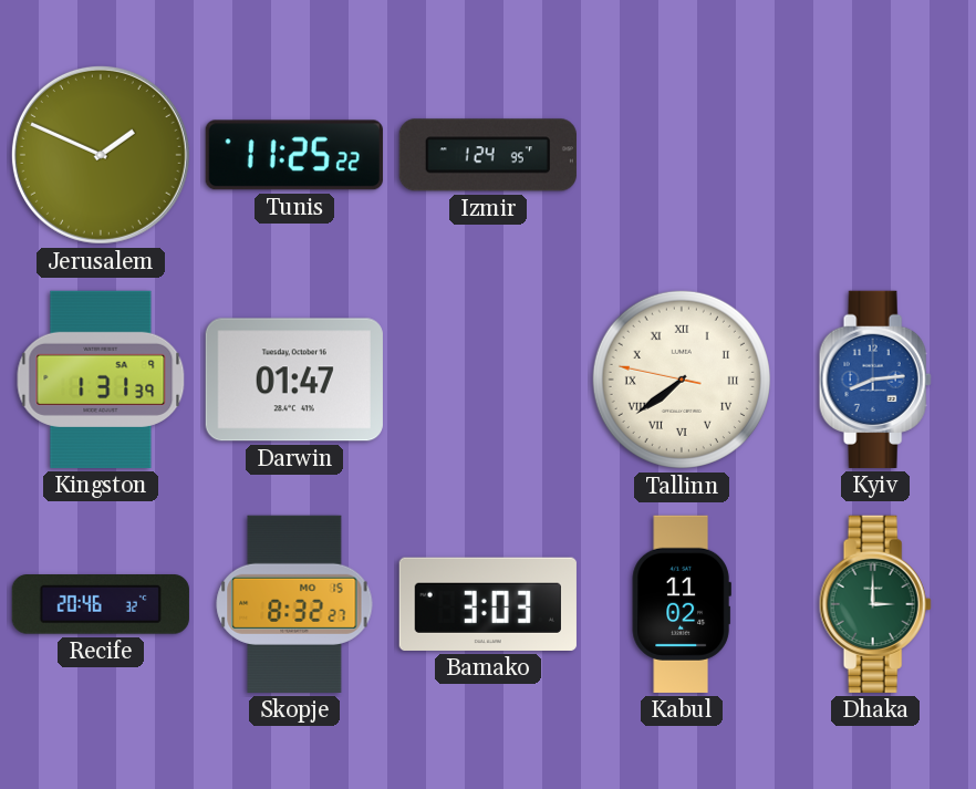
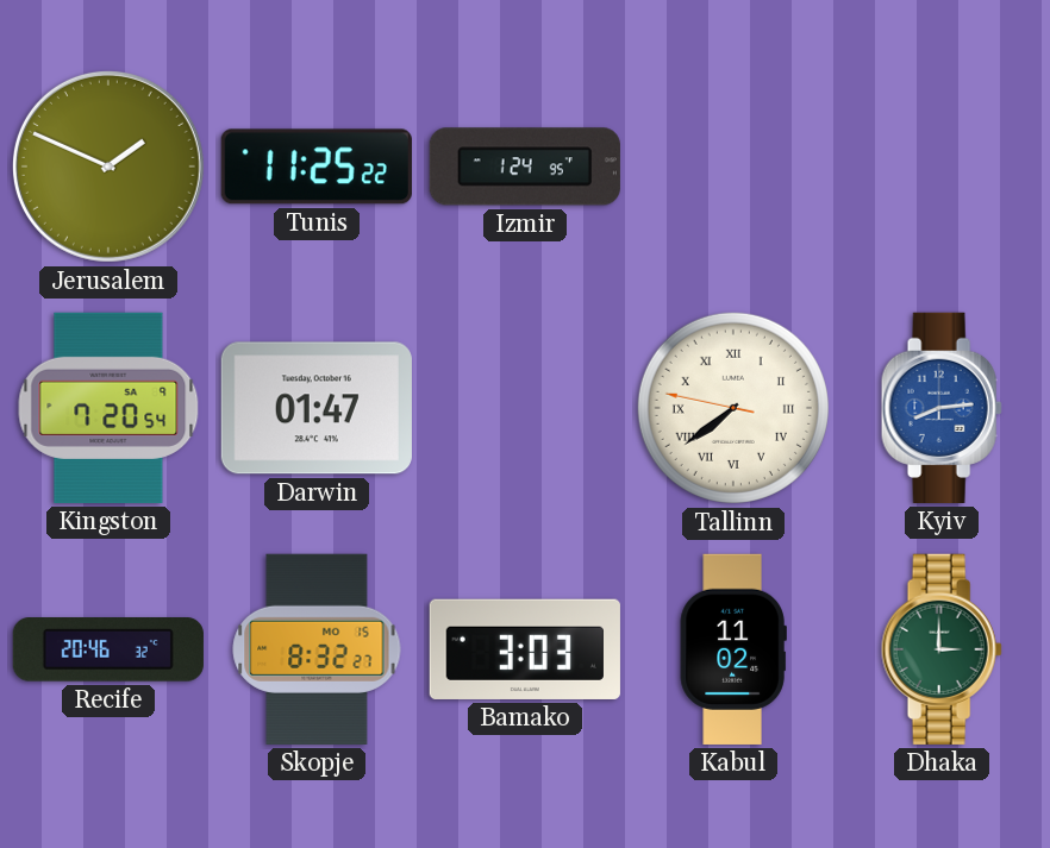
Kingston: 1:31 -> 7:20
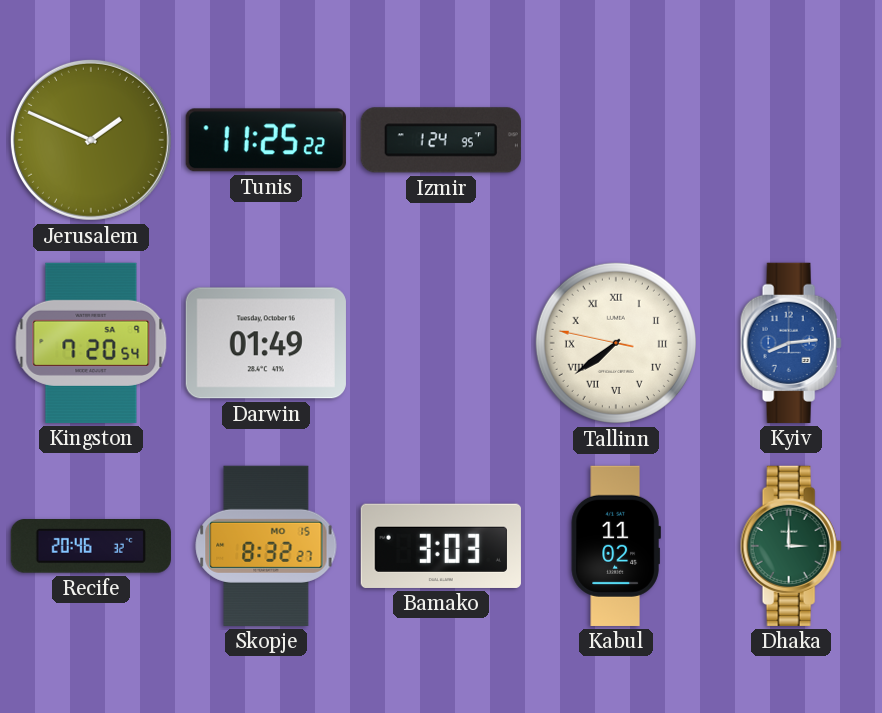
Darwin: 01:47 -> 01:49
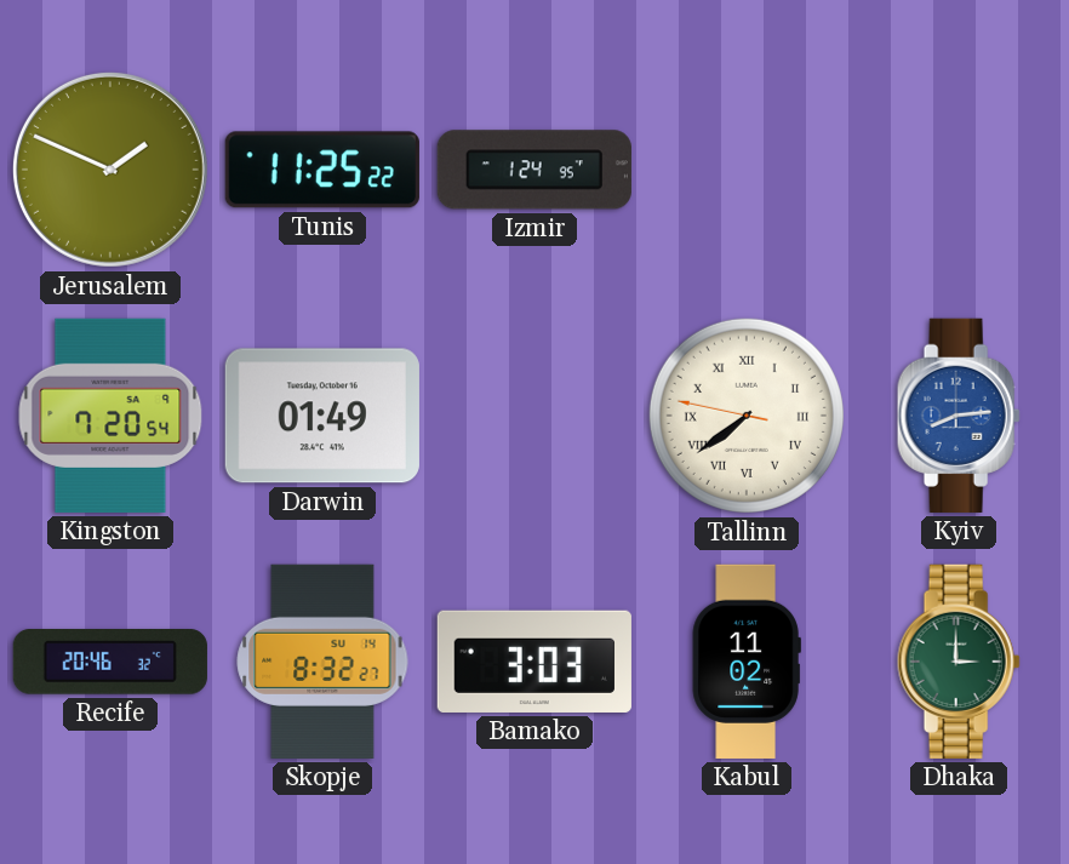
Skopje date: MO 15 -> SU 14
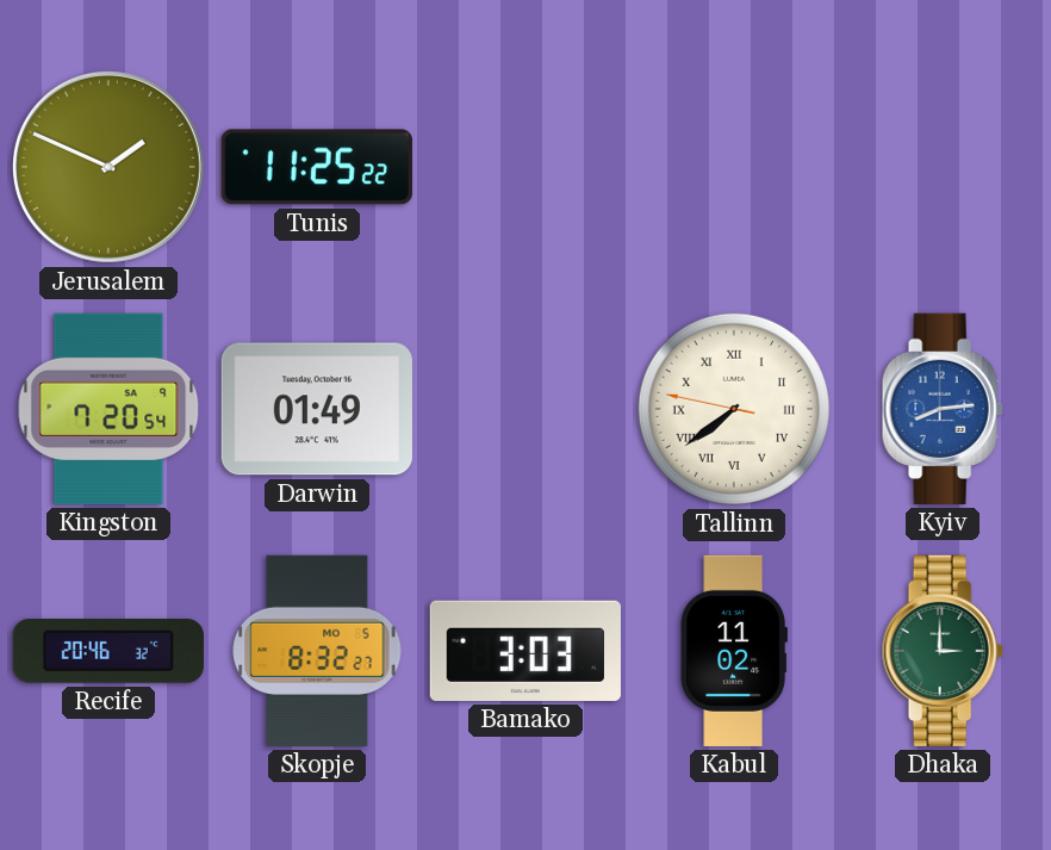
Izmir: 1:24 -> none
Skopje date: SU 14 -> MO 5
